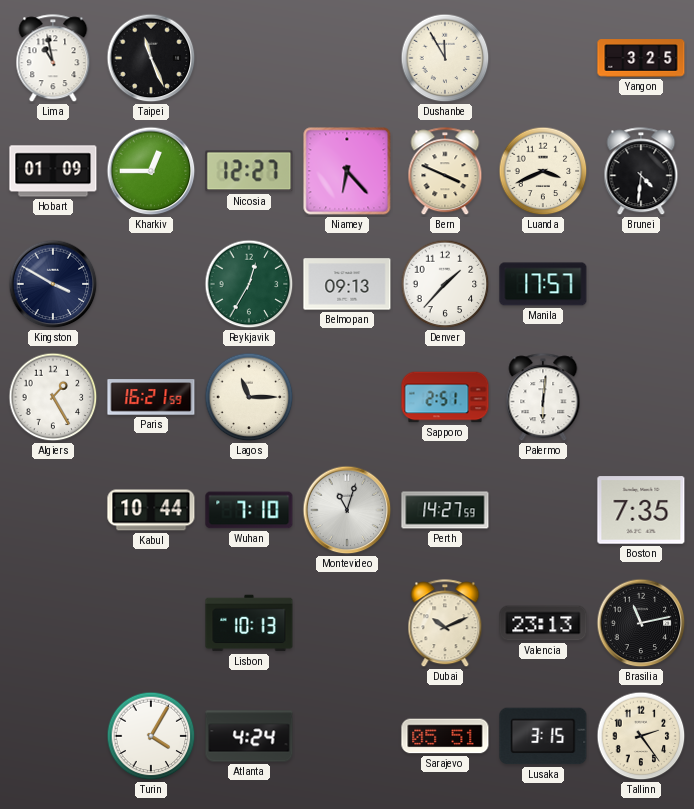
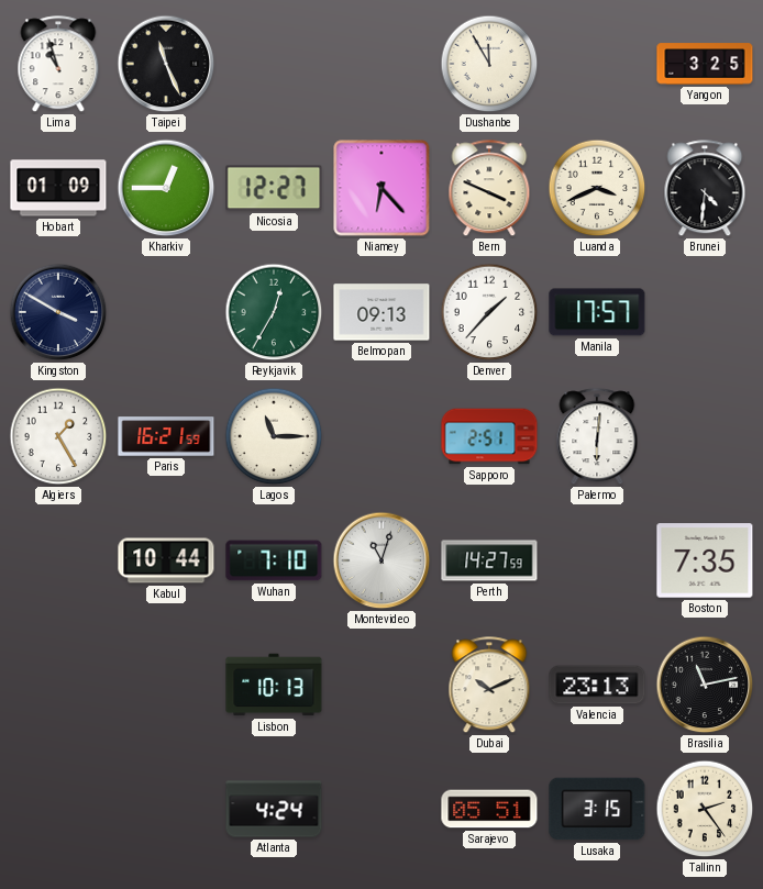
Lima: 10:58 -> 10:57
Turin: 4:05 -> none
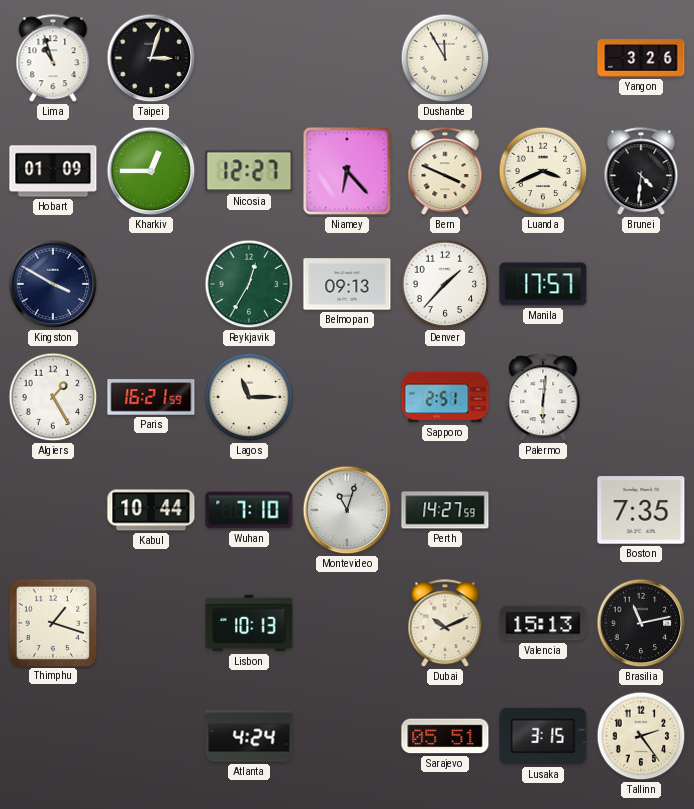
Taipei: 11:26 -> 3:03
Yangon: 3:25 -> 3:26
Thimphu: none -> 1:18
Valencia: 23:13 -> 15:13
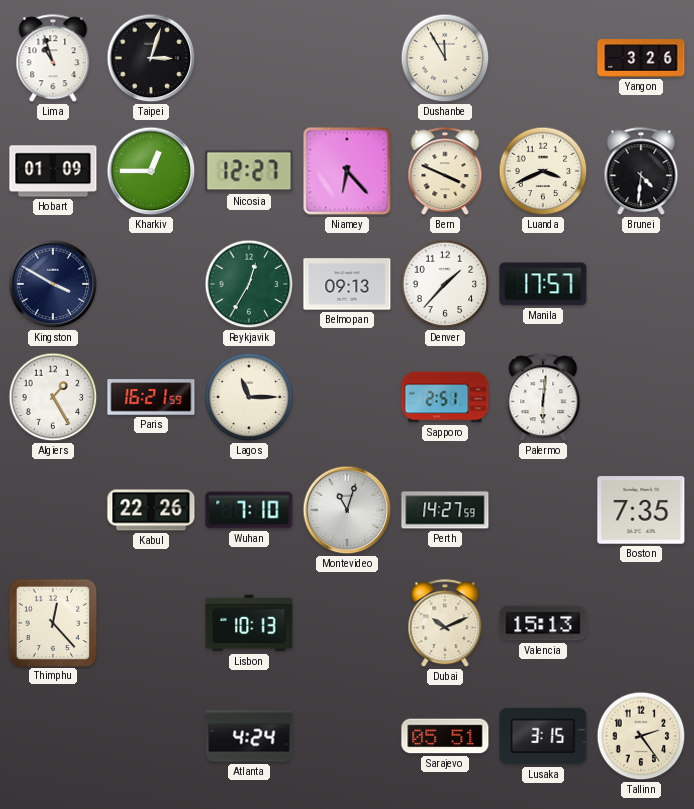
Kabul: 10:44 -> 22:26
Thimphu: 1:18 -> 12:23
Brasilia: 11:13 -> none
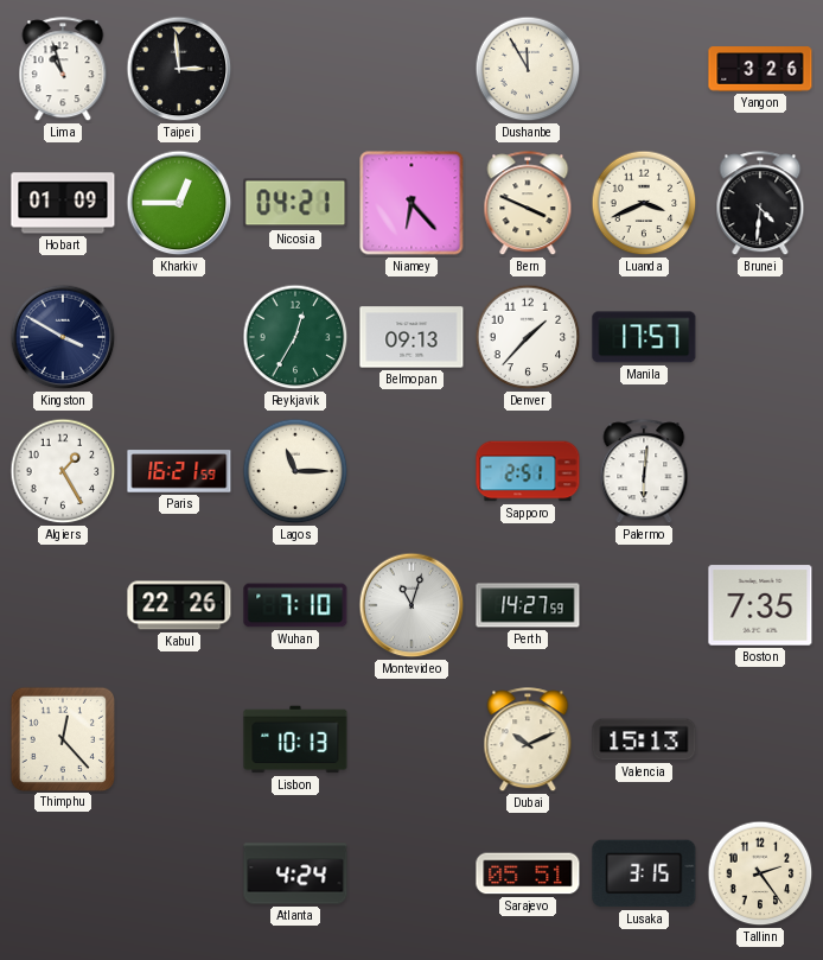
Taipei: 3:03 -> 2:59
Nicosia: 12:27 -> 04:21
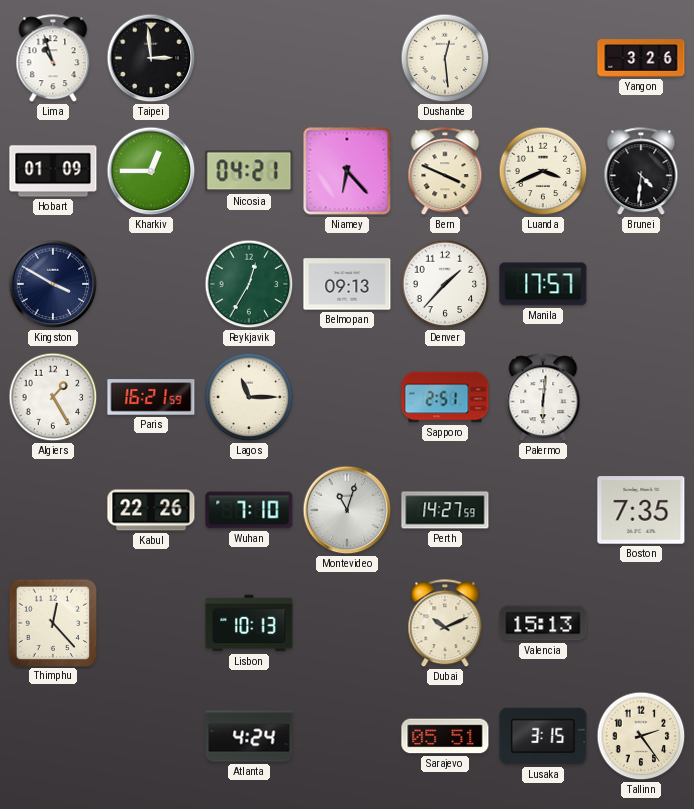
Dushanbe: 11:55 -> 12:29
